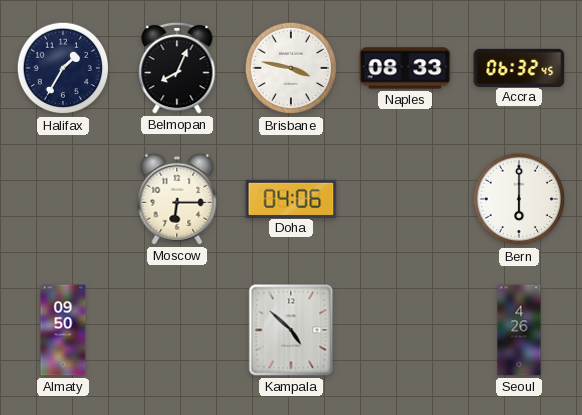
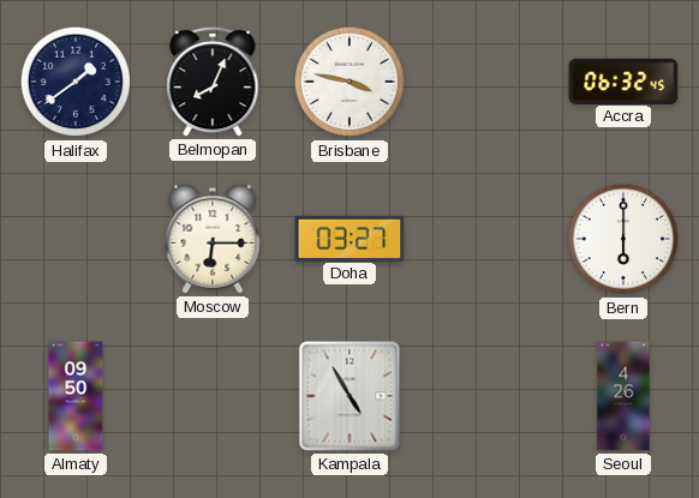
Halifax: 1:35 -> 1:39
Naples: 08:33 -> none
Doha: 04:06 -> 03:27
Kampala: 4:52 -> 4:55
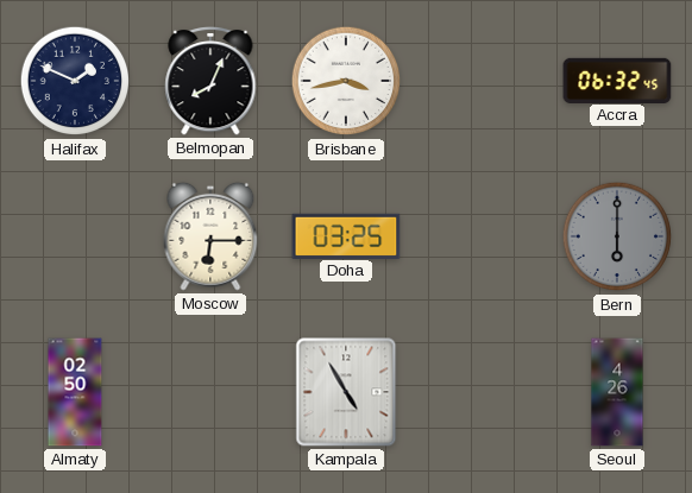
Halifax: 1:39 -> 1:49
Brisbane: 3:47 -> 3:43
Doha: 03:27 -> 03:25
Bern dial: white -> grey
Almaty: 09:50 -> 02:50
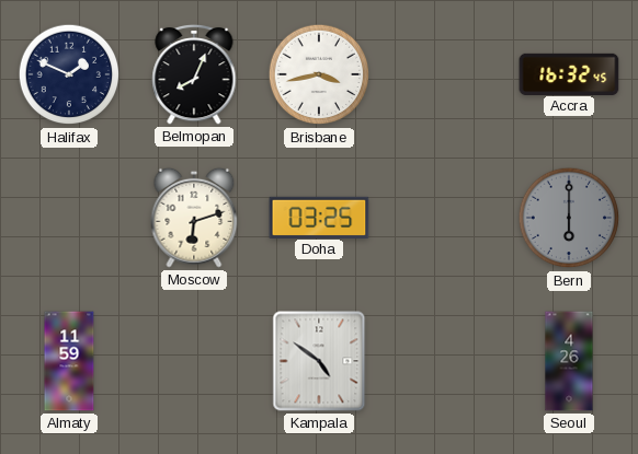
Accra: 06:32 -> 16:32
Moscow: 6:15 -> 6:12
Almaty: 02:50 -> 11:59
Kampala: 4:55 -> 4:51
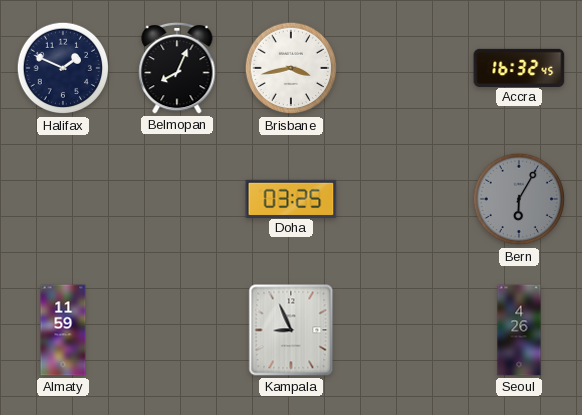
Moscow: 6:12 -> none
Bern: 6:00 -> 6:05
Kampala: 4:51 -> 8:56
